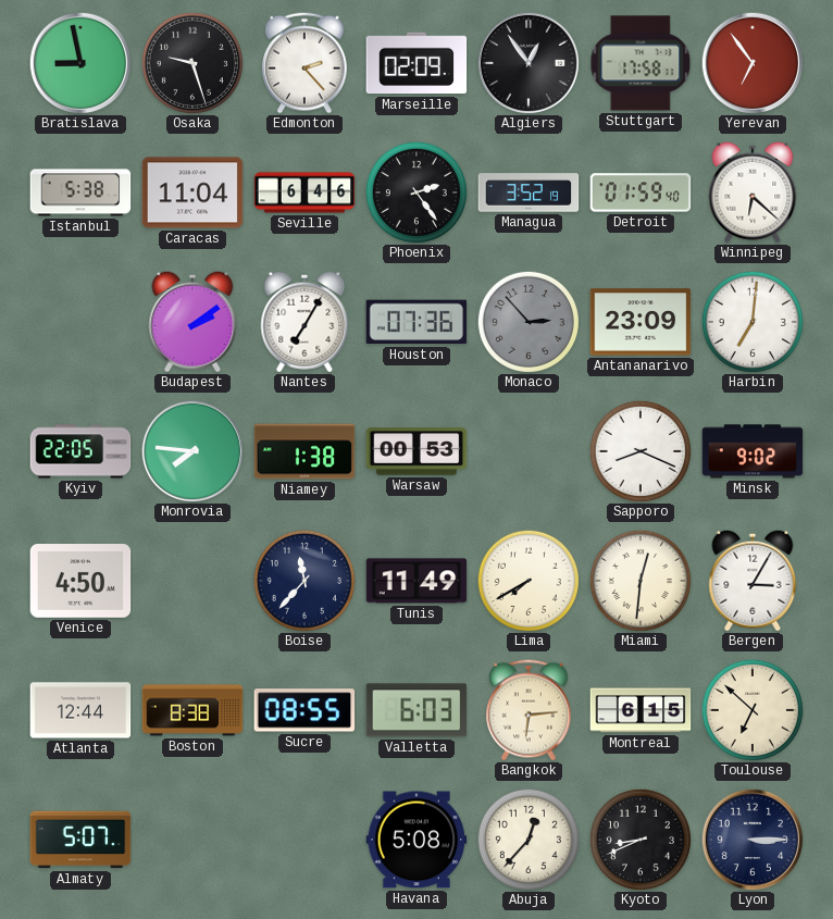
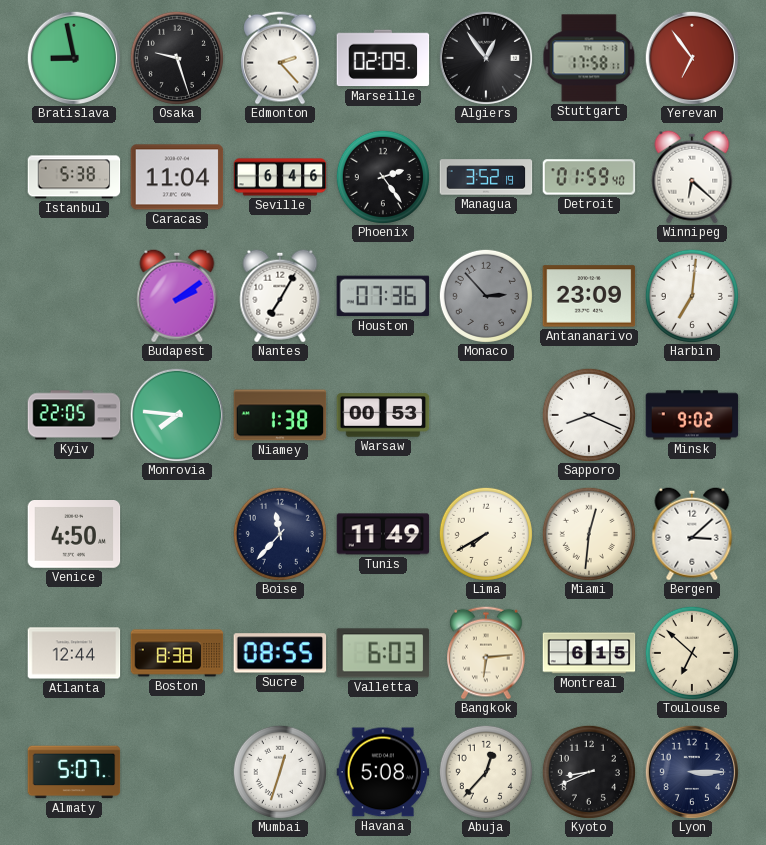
Bergen: 3:05 -> 3:08
Mumbai: none -> 12:33
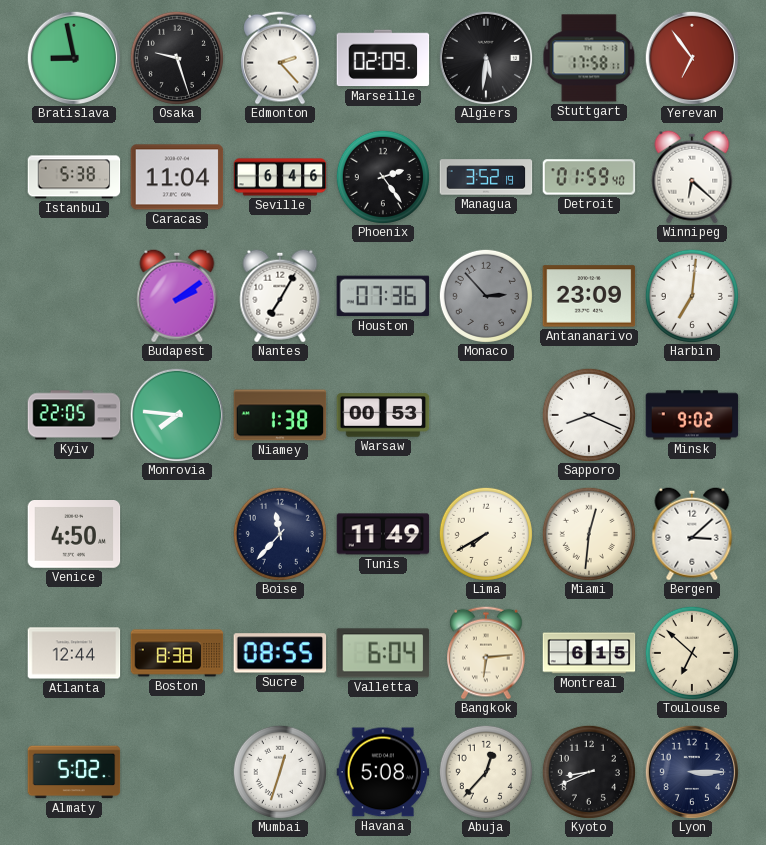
Algiers: 12:54 -> 5:31
Valletta: 6:03 -> 6:04
Almaty: 5:07 -> 5:02
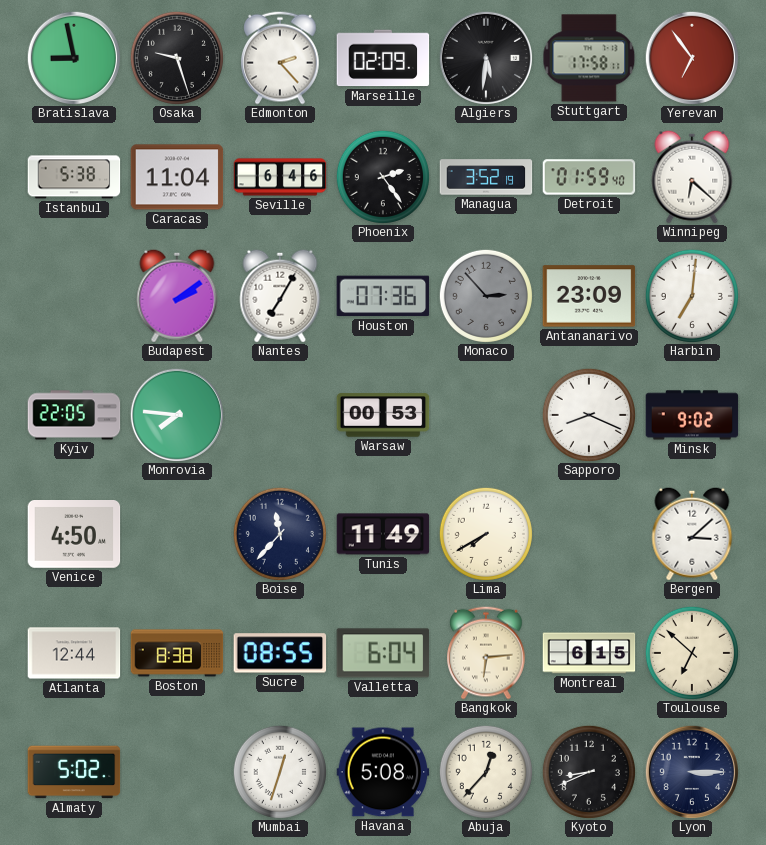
Niamey: 1:38 -> none
Miami: 12:31 -> none
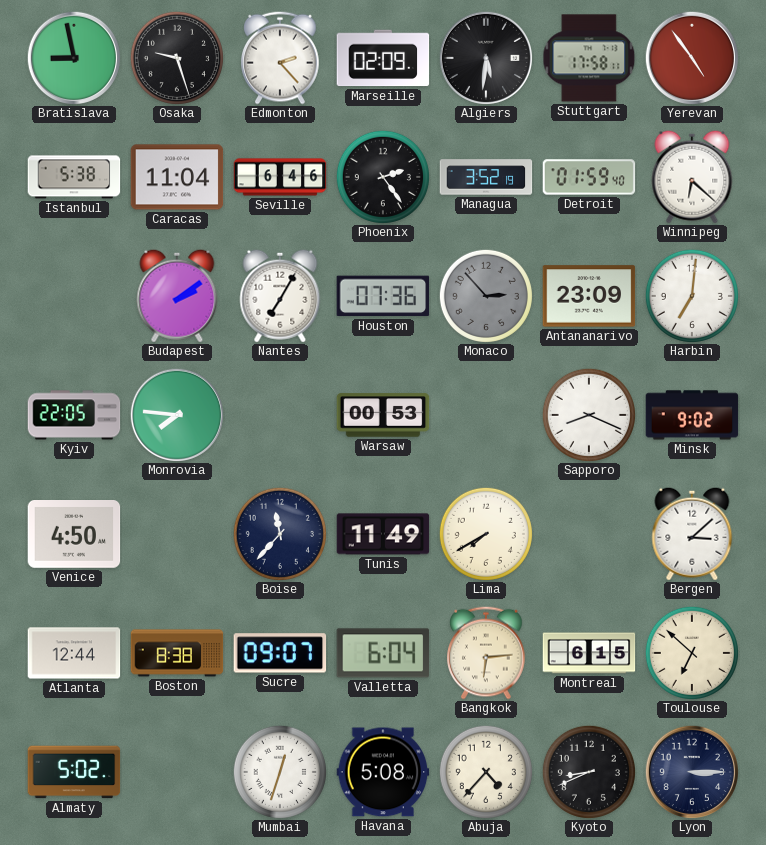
Yerevan: 6:54 -> 4:54
Sucre: 08:55 -> 09:07
Abuja: 12:37 -> 4:37
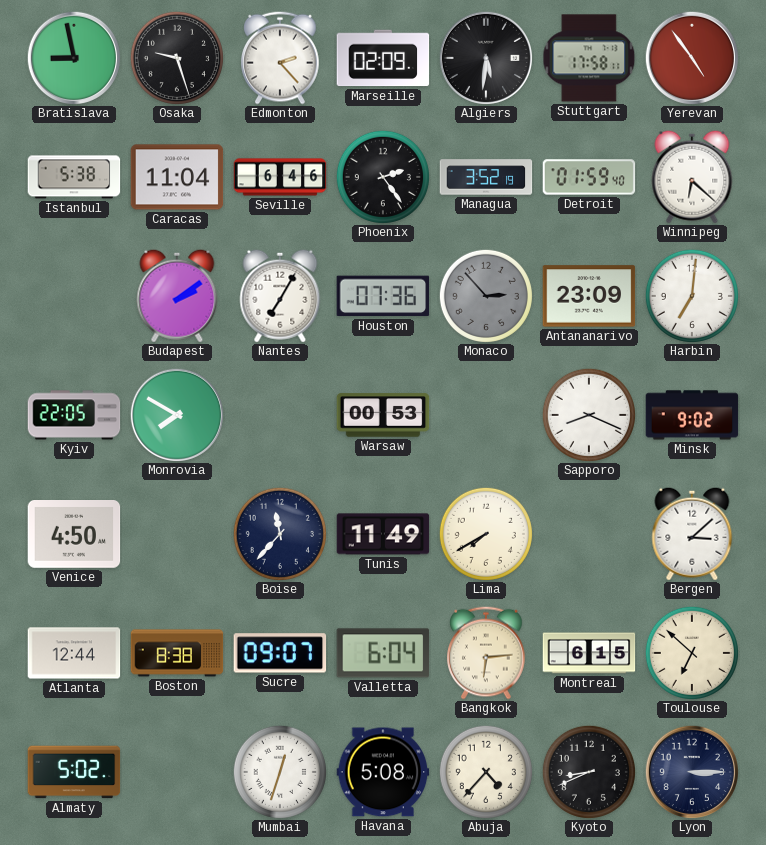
Monrovia: 7:46 -> 7:50
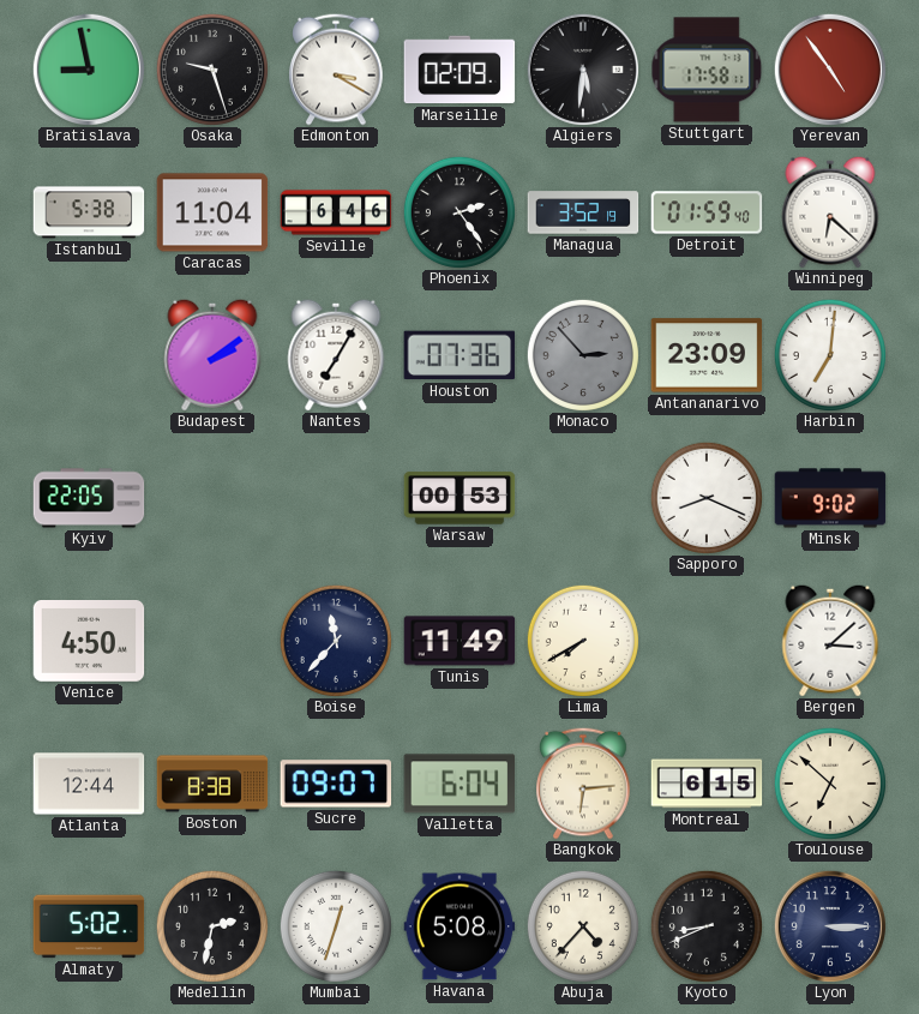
Edmonton: 2:23 -> 3:20
Monrovia: 7:50 -> none
Medellin: none -> 2:32
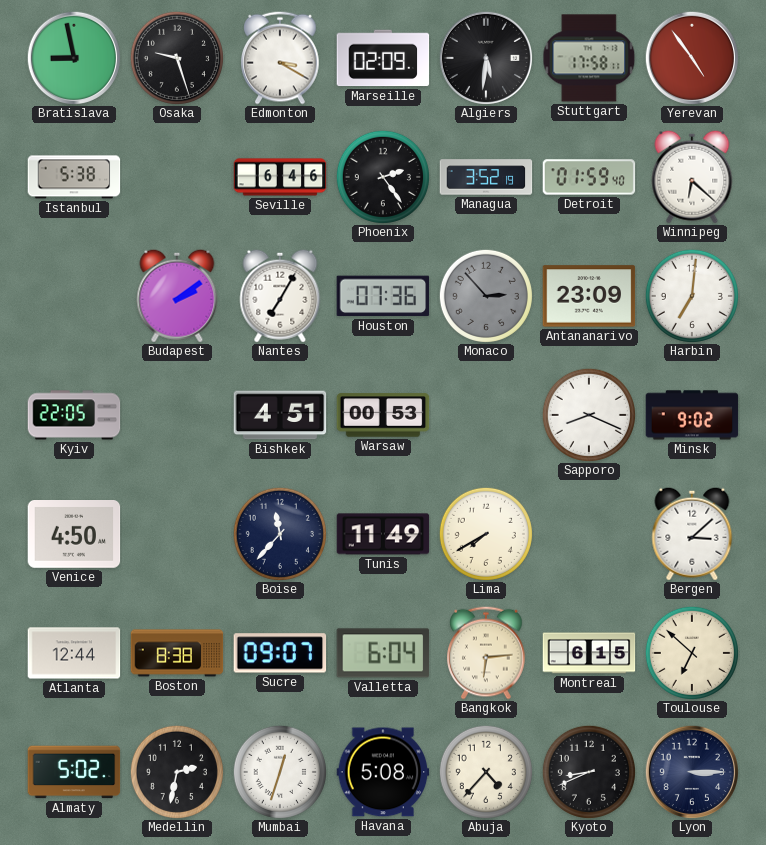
Caracas: 11:04 -> none
Bishkek: none -> 4:51
